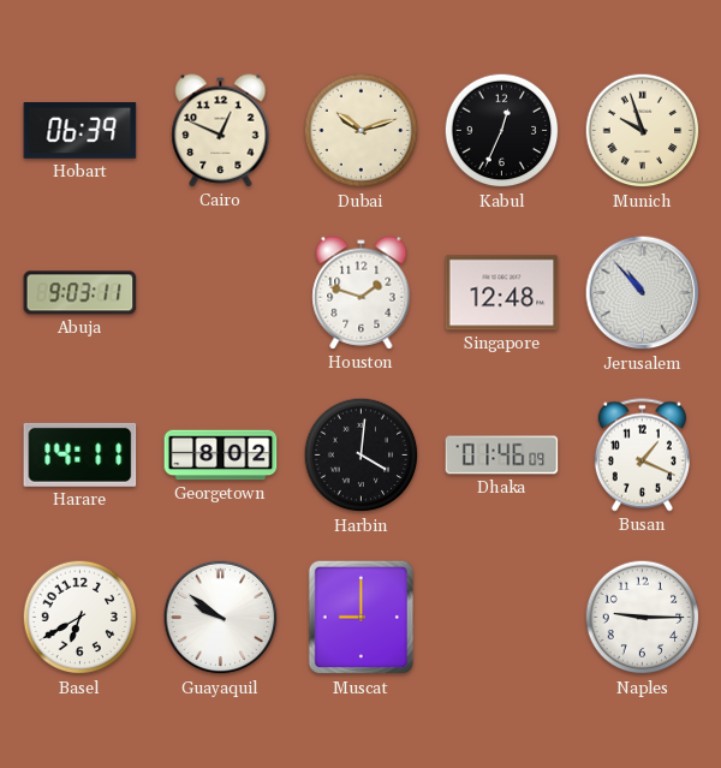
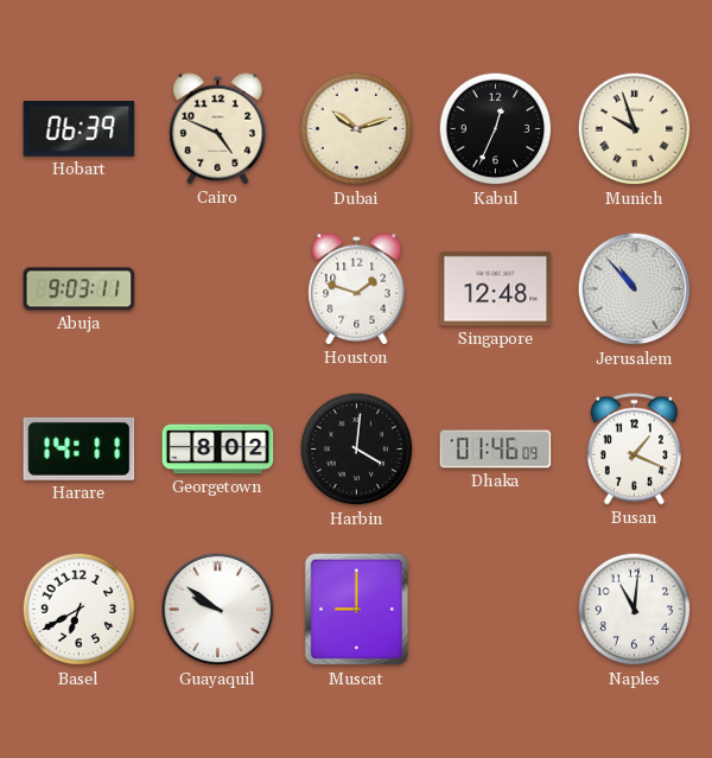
Cairo: 12:49 -> 4:49
Naples: 9:15 -> 11:01
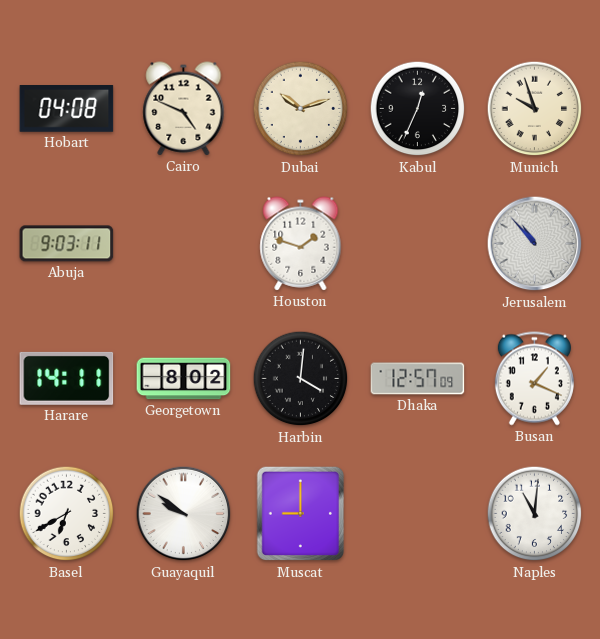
Hobart: 06:39 -> 04:08
Singapore: 12:48 -> none
Dhaka: 01:46 -> 12:57
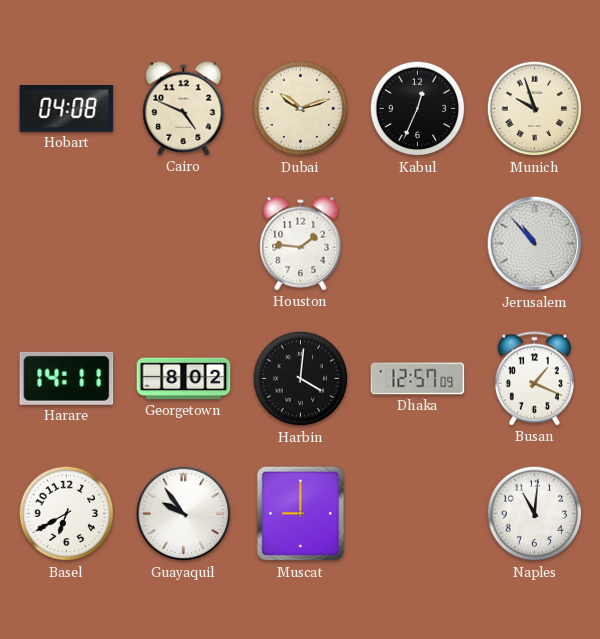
Abuja: 9:03 -> none
Houston: 1:48 -> 1:46
Guayaquil: 9:51 -> 9:54
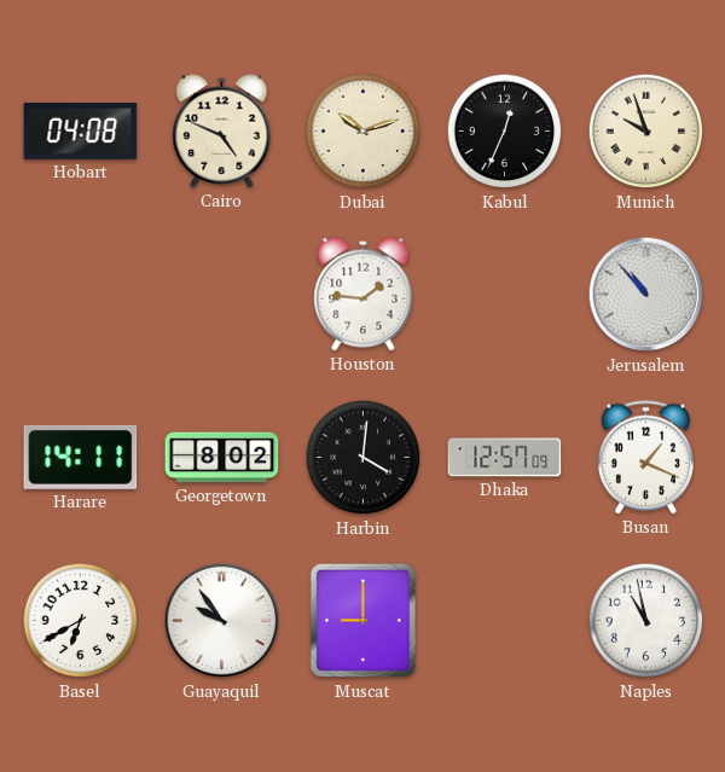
Naples: 11:01 -> 10:58
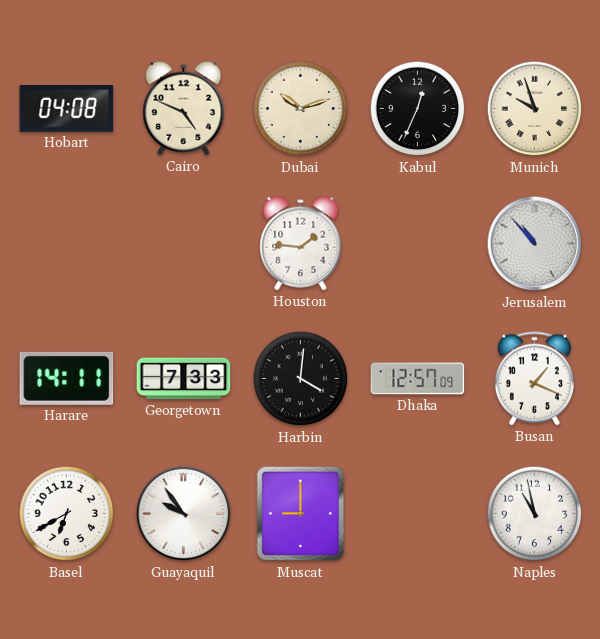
Georgetown: 8:02 -> 7:33
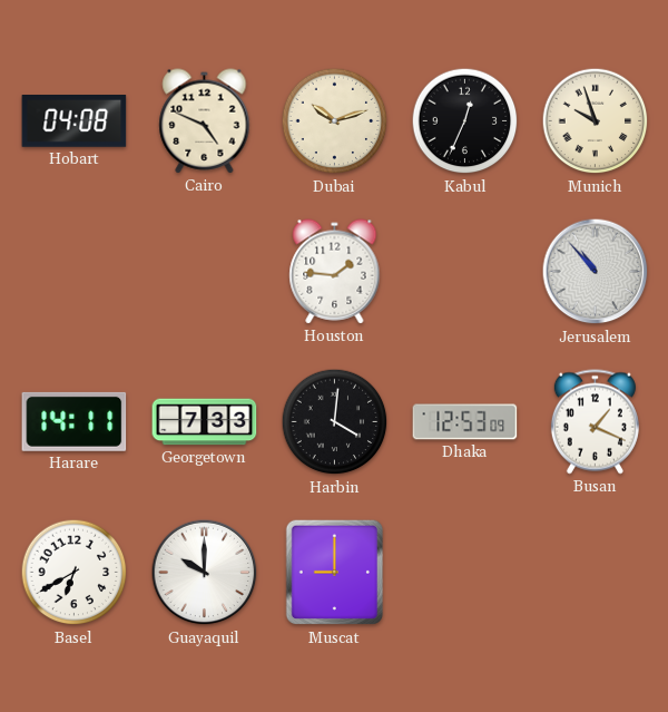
Dhaka: 12:57 -> 12:53
Guayaquil: 9:54 -> 10:00
Naples: 10:58 -> none
